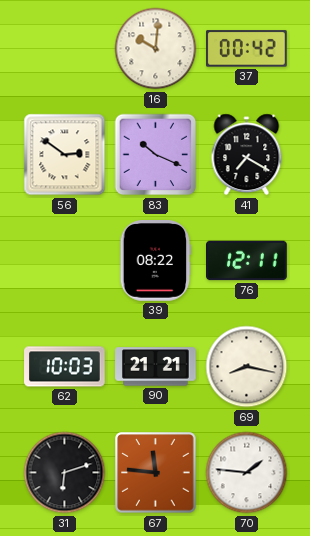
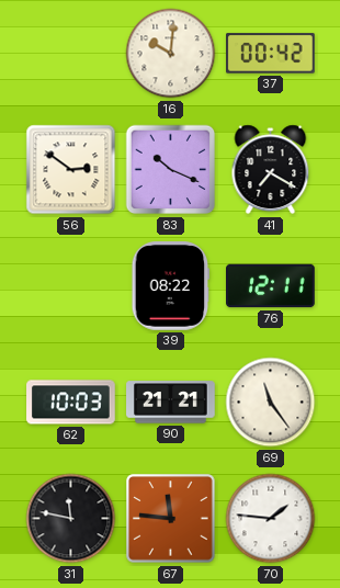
69: 8:17 -> 11:24
31: 6:12 -> 11:47
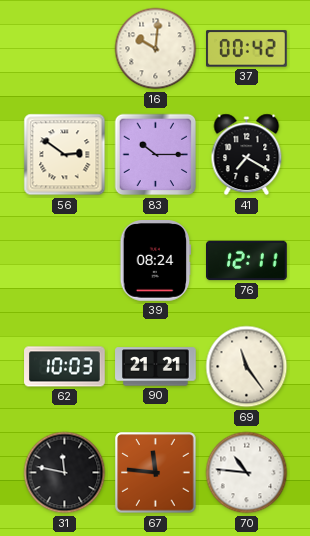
83: 10:19 -> 10:15
39: 08:22 -> 08:24
70: 1:46 -> 10:46
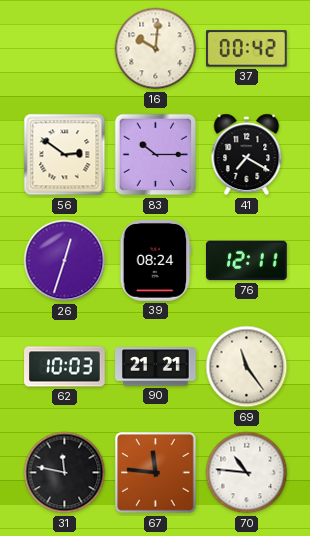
26: none -> 12:33
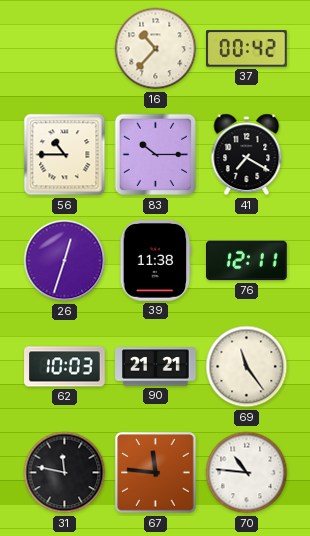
16: 10:01 -> 10:37
56: 2:51 -> 10:45
39: 08:24 -> 11:38
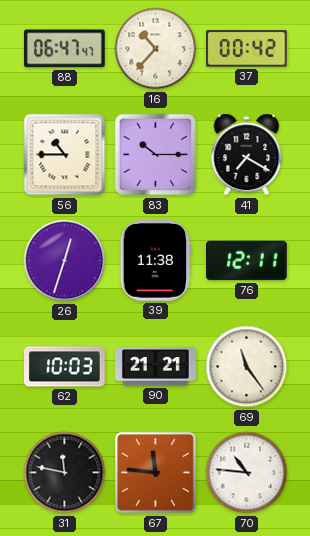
88: none -> 06:47
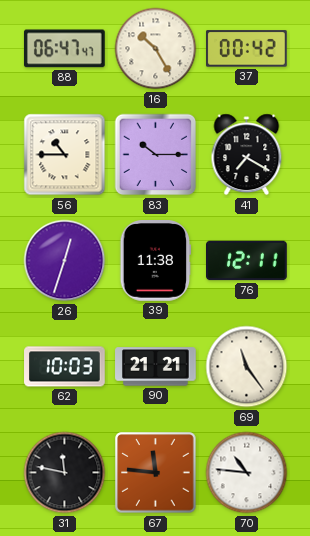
16: 10:37 -> 10:25
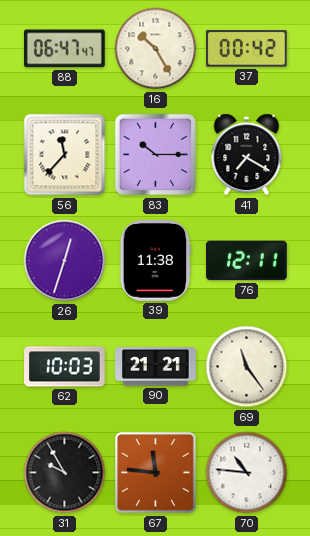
56: 10:45 -> 11:37
31: 11:47 -> 9:55
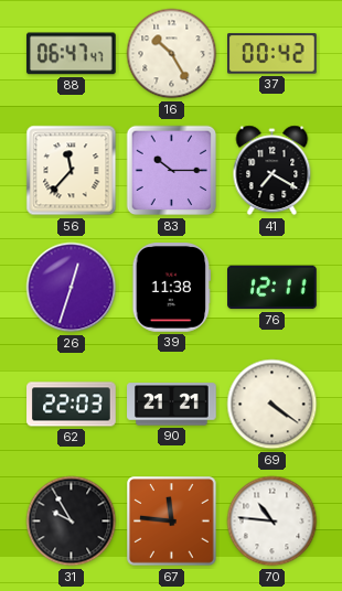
62: 10:03 -> 22:03
69: 11:24 -> 4:21
